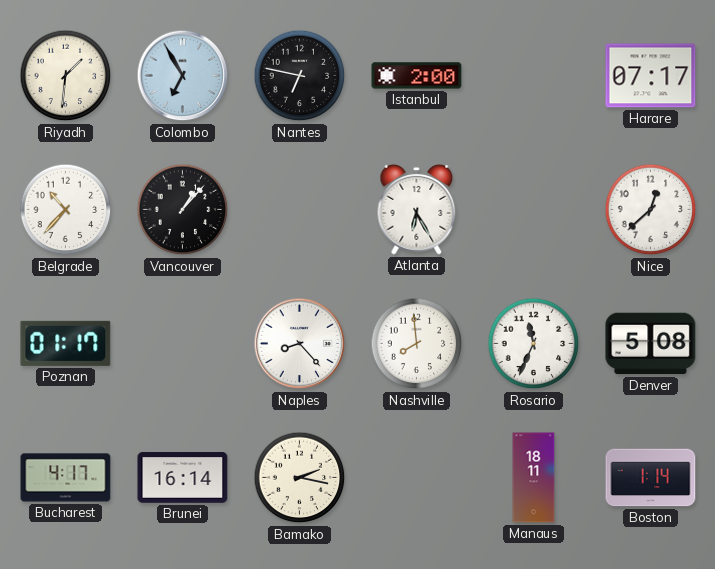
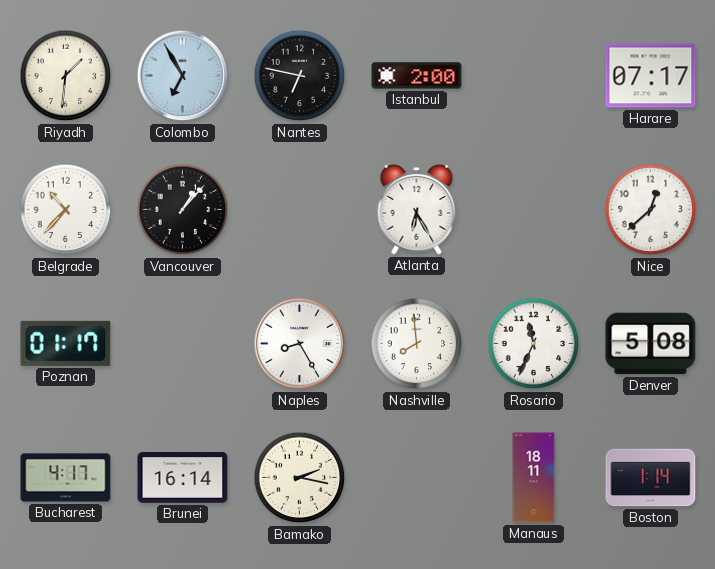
Naples: 8:23 -> 8:25
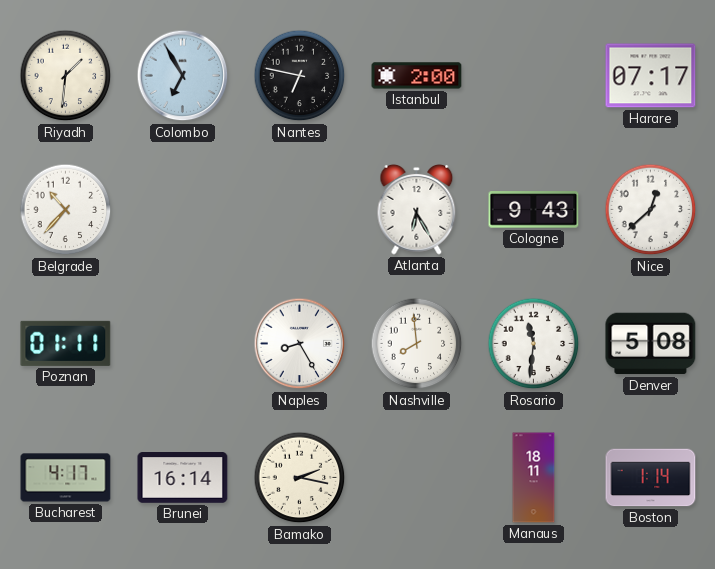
Vancouver: 1:07 -> none
Cologne: none -> 9:43
Poznan: 01:17 -> 01:11
Rosario: 11:34 -> 11:31
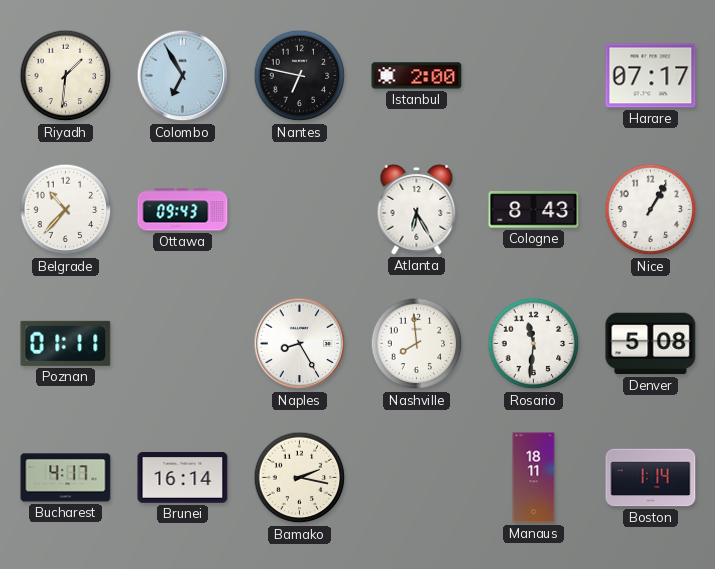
Ottawa: none -> 09:43
Cologne: 9:43 -> 8:43
Nice: 12:38 -> 1:05
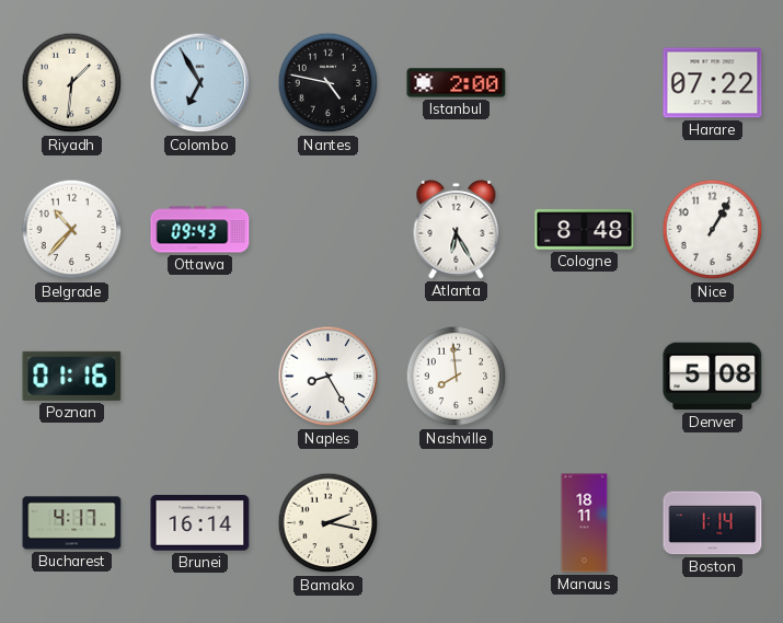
Nantes: 6:47 -> 4:47
Harare: 07:17 -> 07:22
Cologne: 8:43 -> 8:48
Poznan: 01:11 -> 01:16
Rosario: 11:31 -> none
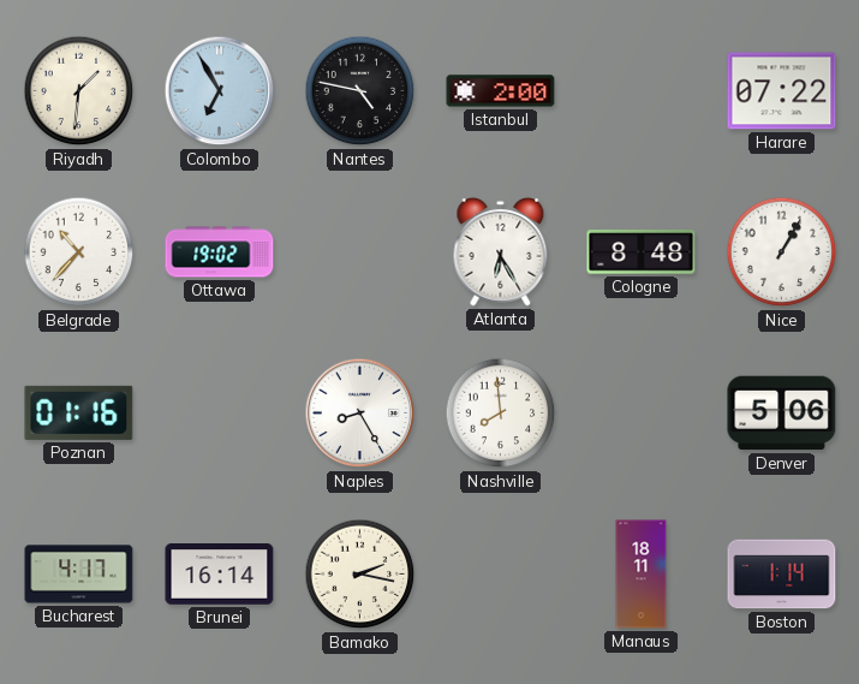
Ottawa: 09:43 -> 19:02
Denver: 5:08 -> 5:06
